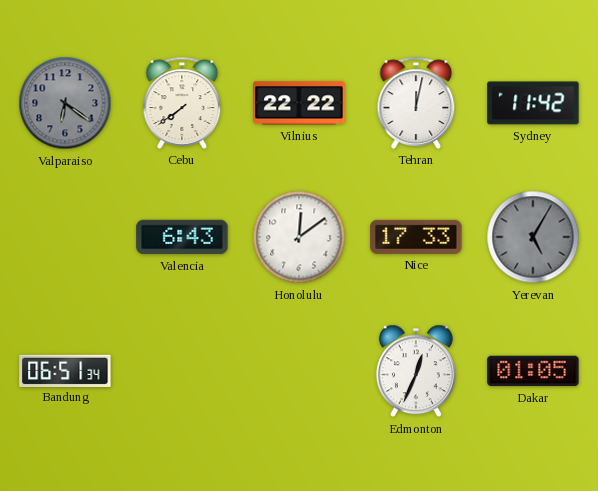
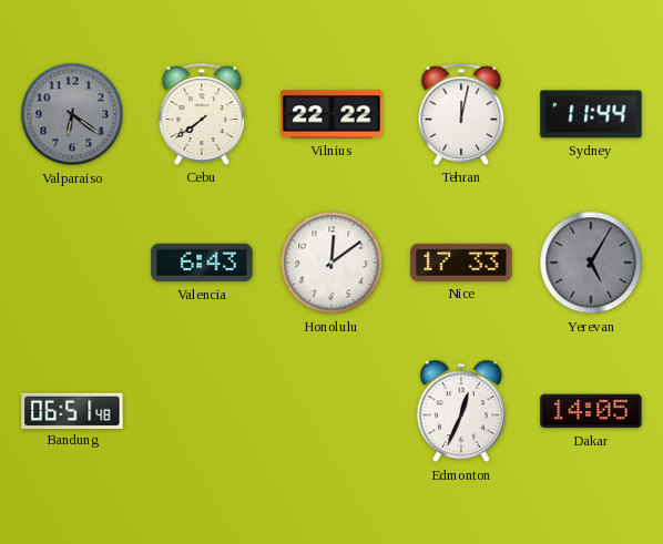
Sydney: 11:42 -> 11:44
Bandung: 06:51:34 -> 06:51:48
Dakar: 01:05 -> 14:05
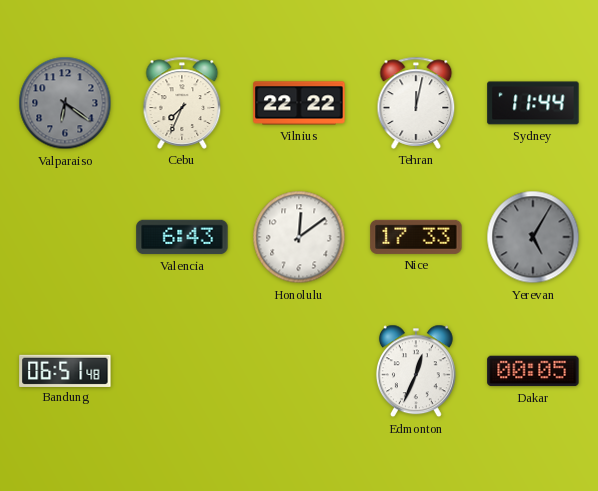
Cebu: 7:39 -> 7:34
Dakar: 14:05 -> 00:05
